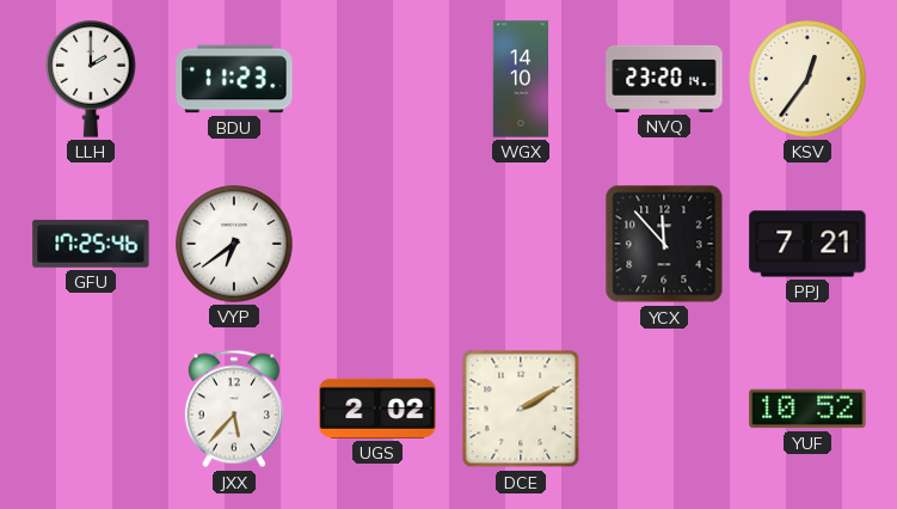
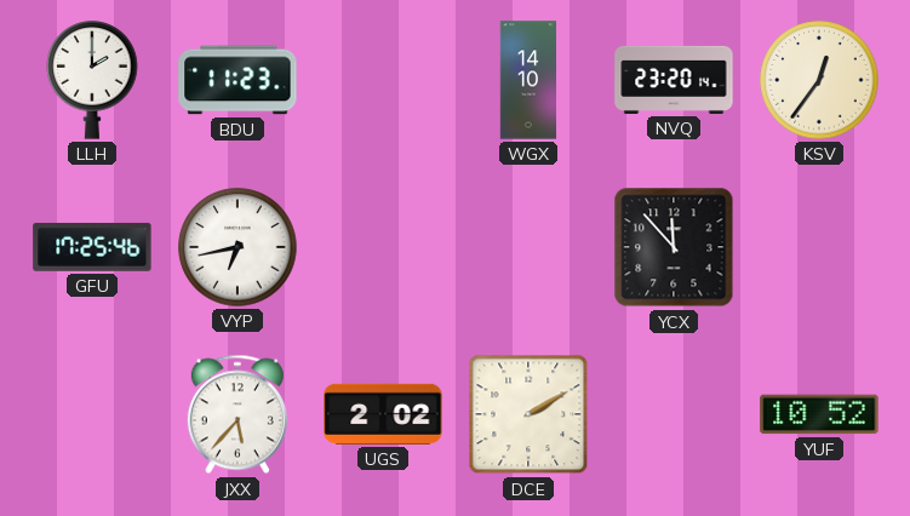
VYP: 6:39 -> 6:43
PPJ: 7:21 -> none
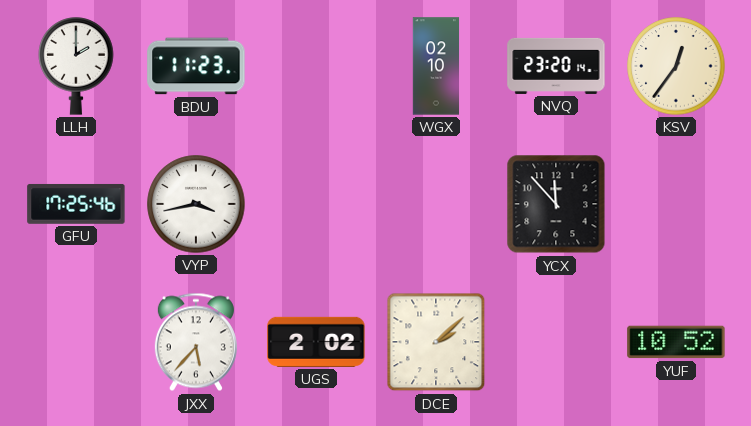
WGX: 14:10 -> 02:10
VYP: 6:43 -> 3:43
DCE: 2:10 -> 2:08
